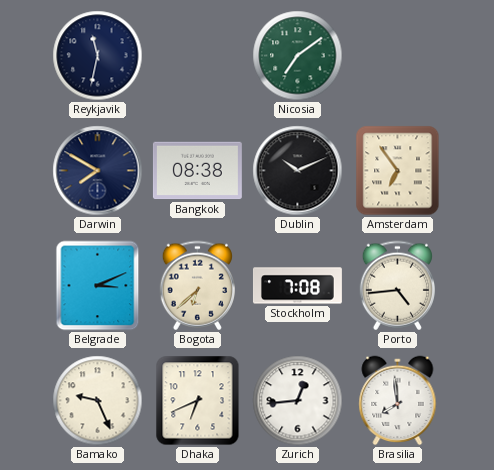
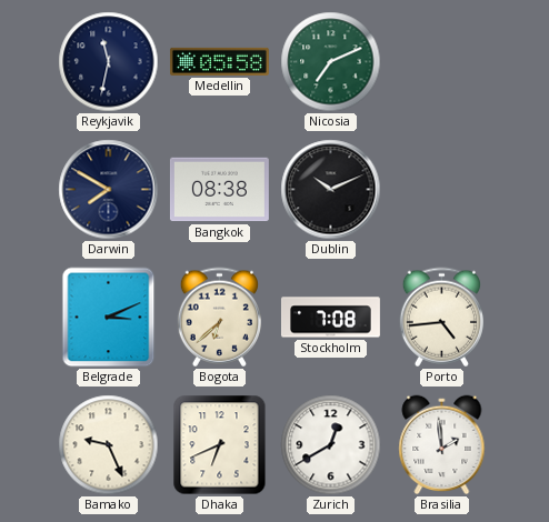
Medellin: none -> 05:58
Nicosia: 7:09 -> 7:11
Amsterdam: 6:54 -> none
Zurich: 12:44 -> 12:40
Brasilia: 7:59 -> 1:59
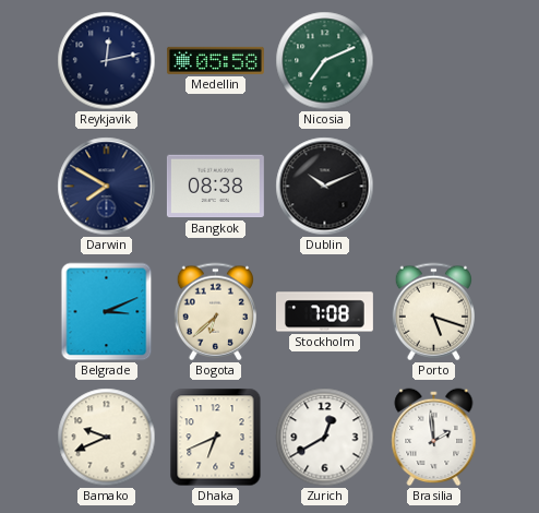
Reykjavik: 11:32 -> 12:13
Porto: 4:44 -> 5:18
Bamako: 9:26 -> 9:41
